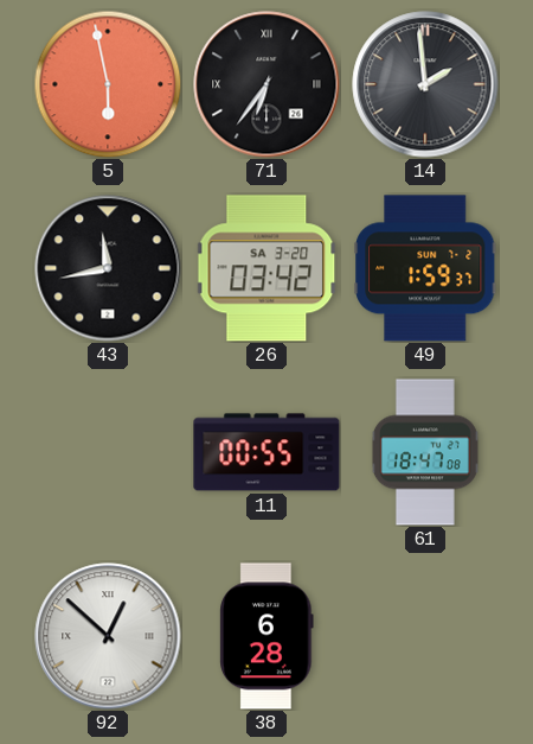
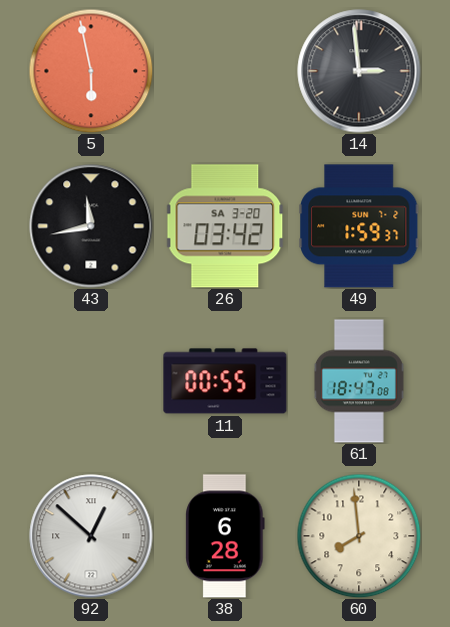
71: 6:36 -> none
14: 1:59 -> 2:59
60: none -> 7:59
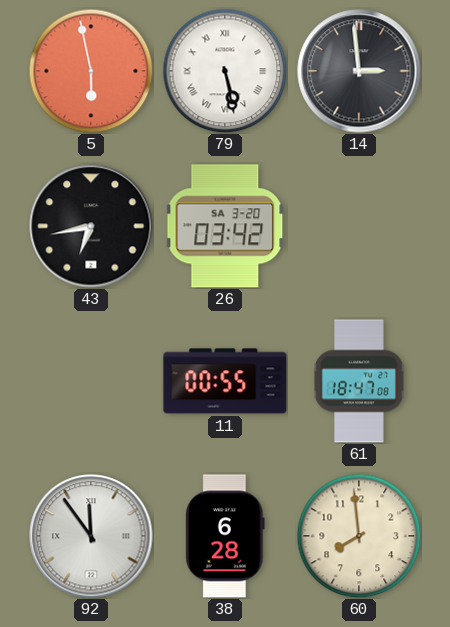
79: none -> 5:28
43: 11:43 -> 6:43
49: 1:59 -> none
92: 12:52 -> 11:54
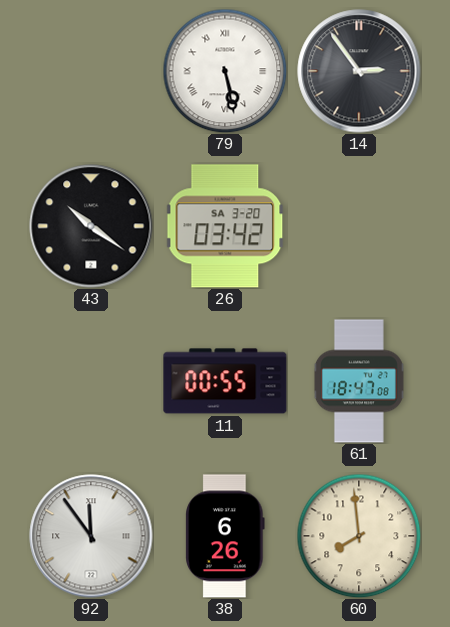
5: 5:58 -> none
14: 2:59 -> 2:54
43: 6:43 -> 10:21
38: 6:28 -> 6:26
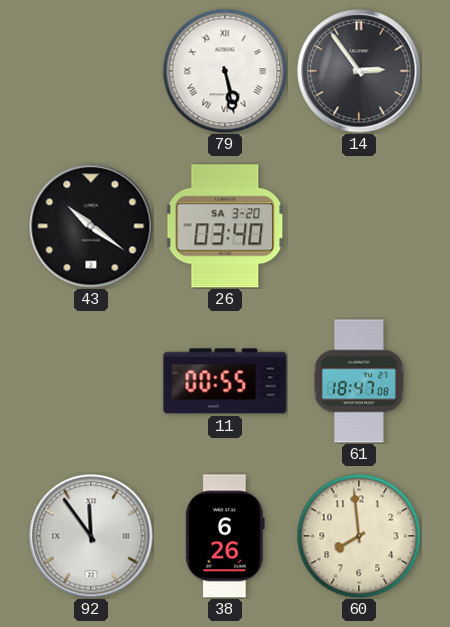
26: 03:42 -> 03:40
